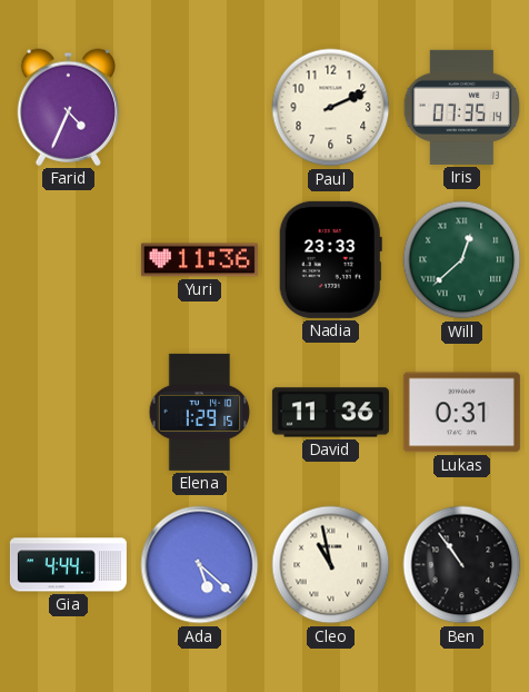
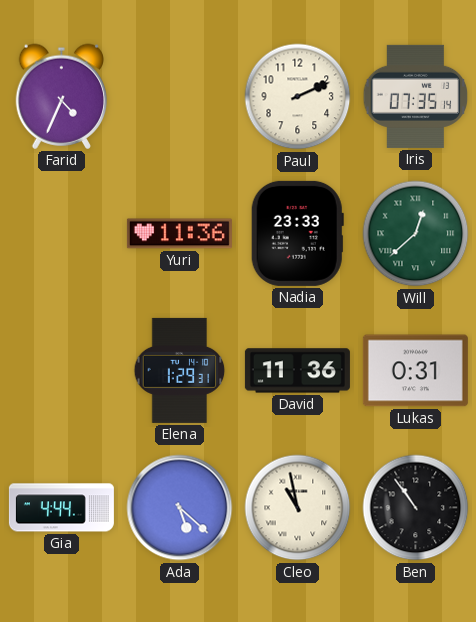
Elena: 1:29:15 -> 1:29:31
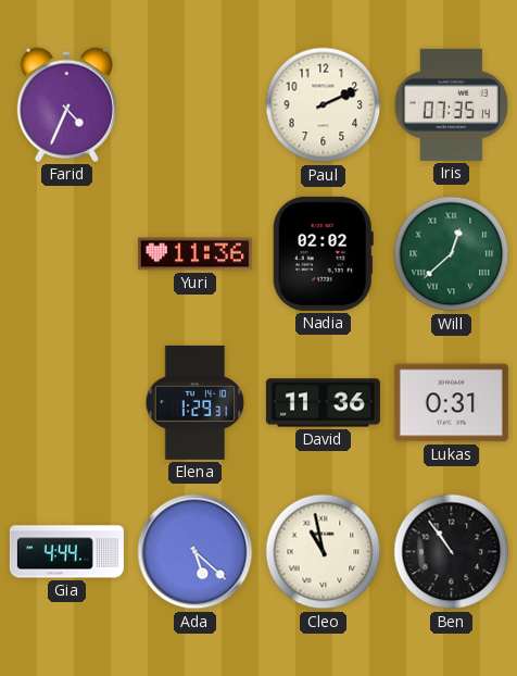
Nadia: 23:33 -> 02:02
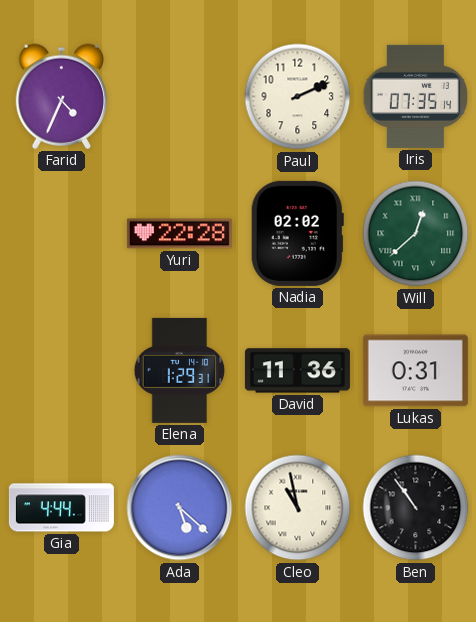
Yuri: 11:36 -> 22:28
